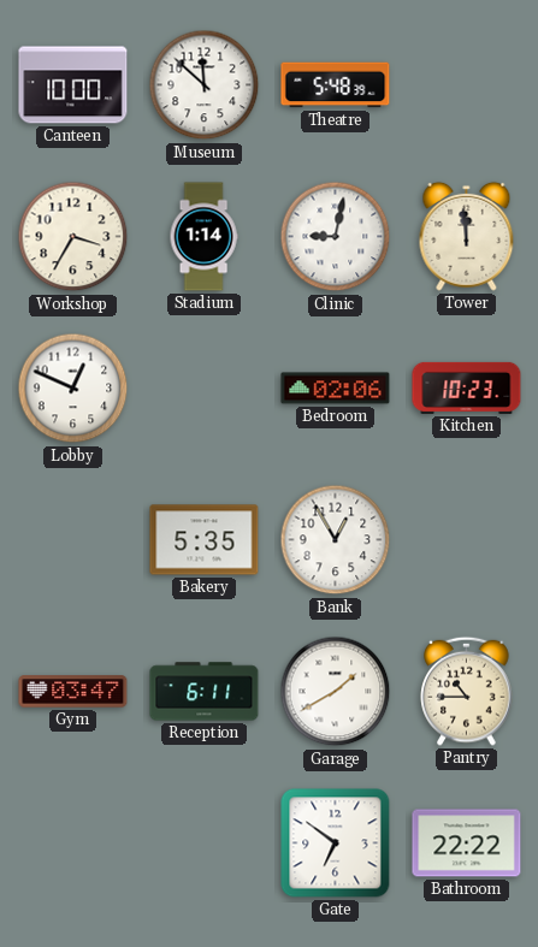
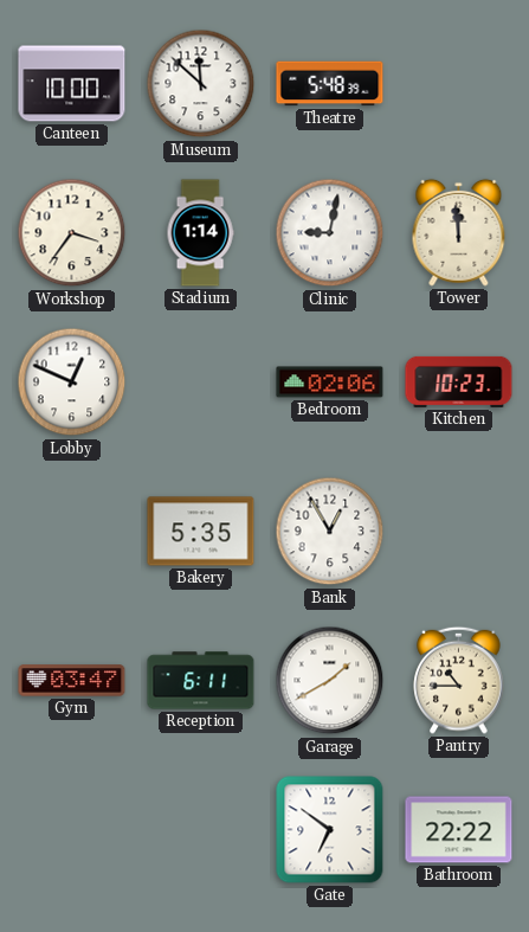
Workshop: 3:35 -> 3:36
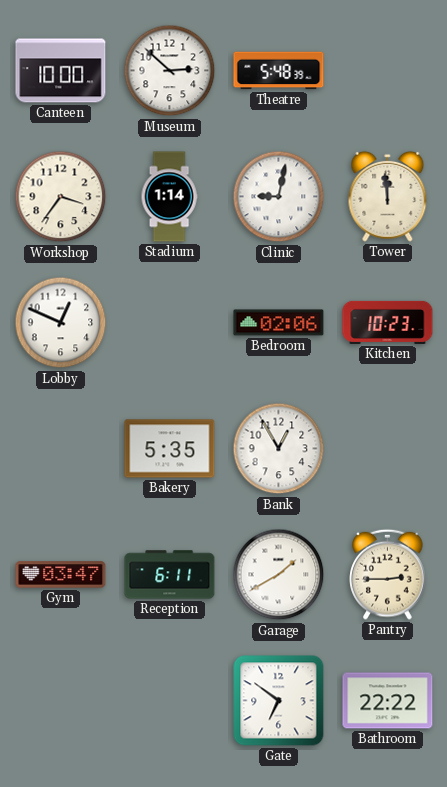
Museum: 11:52 -> 2:52
Pantry: 10:45 -> 2:45
